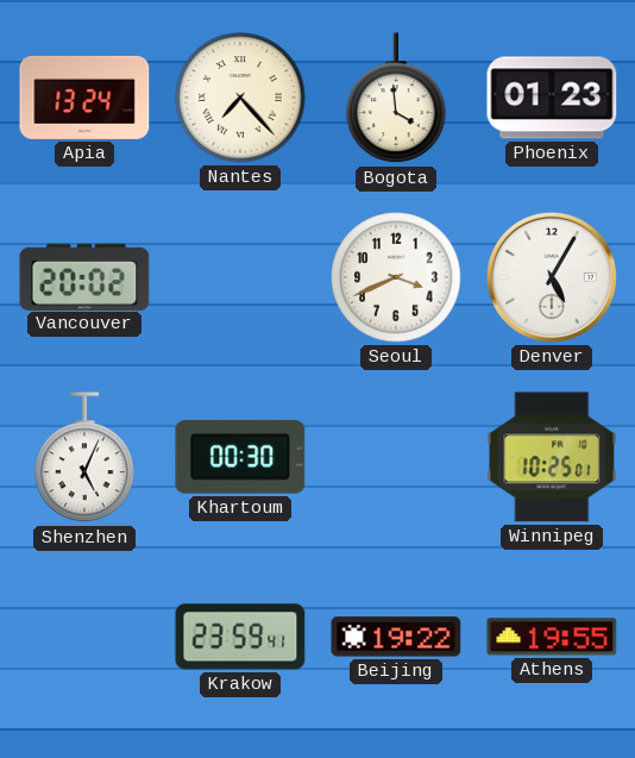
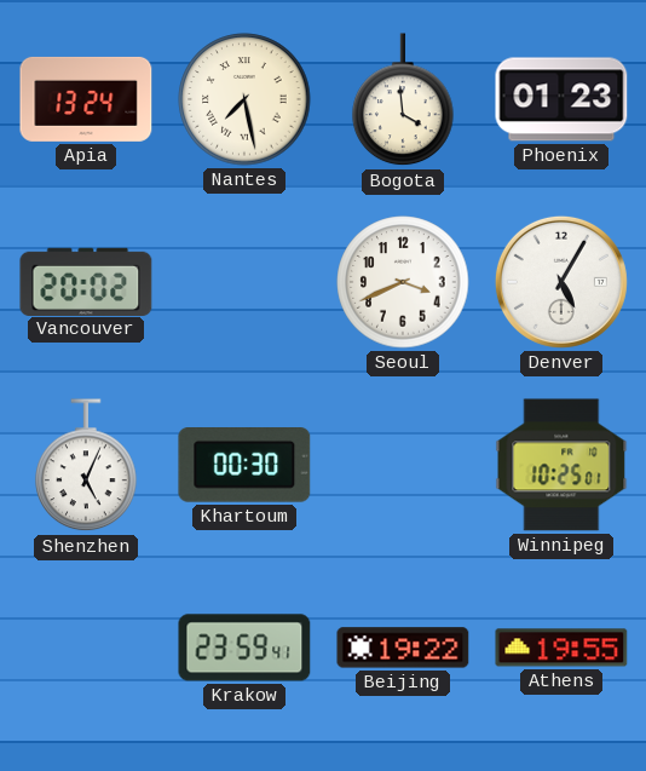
Nantes: 7:23 -> 7:28
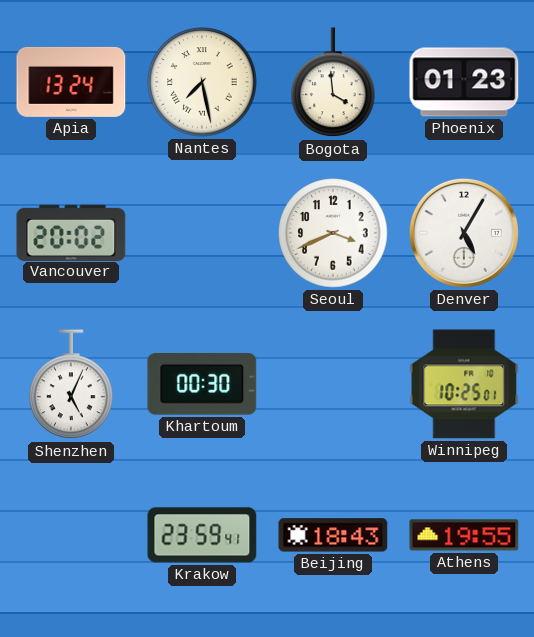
Beijing: 19:22 -> 18:43
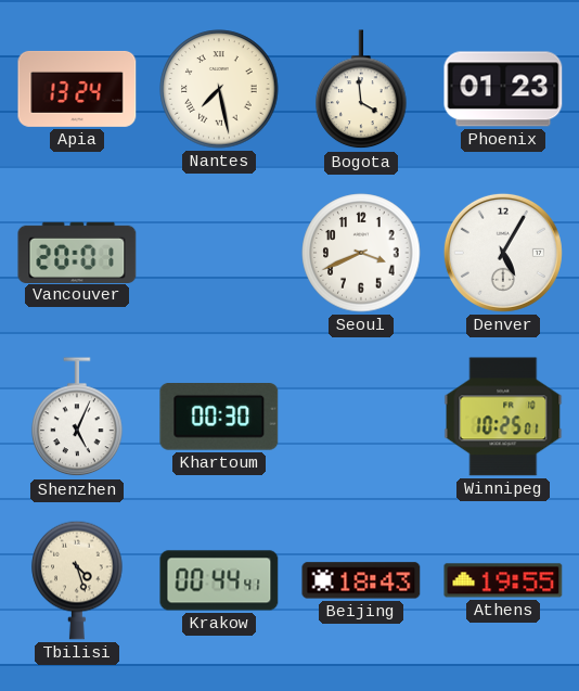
Vancouver: 20:02 -> 20:01
Tbilisi: none -> 4:27
Krakow: 23:59 -> 00:44
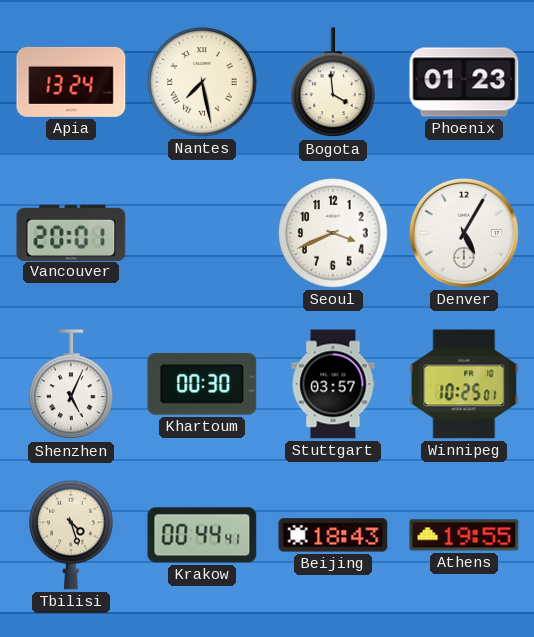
Stuttgart: none -> 03:57
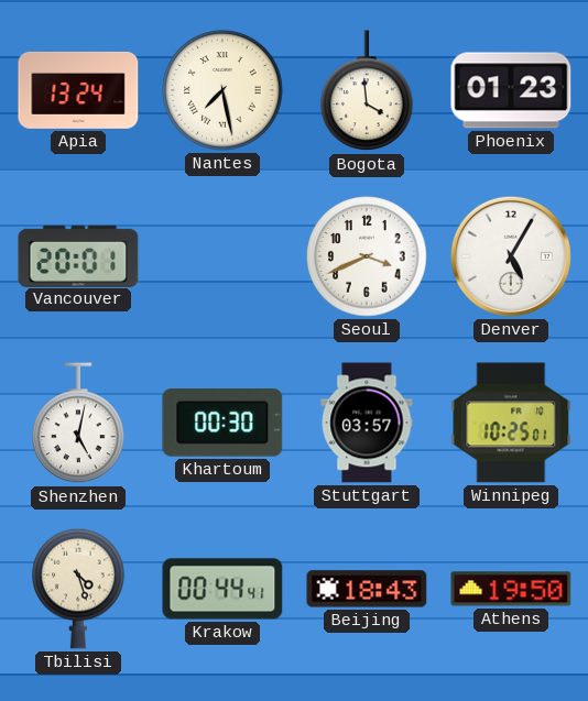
Shenzhen: 5:04 -> 5:02
Athens: 19:55 -> 19:50
